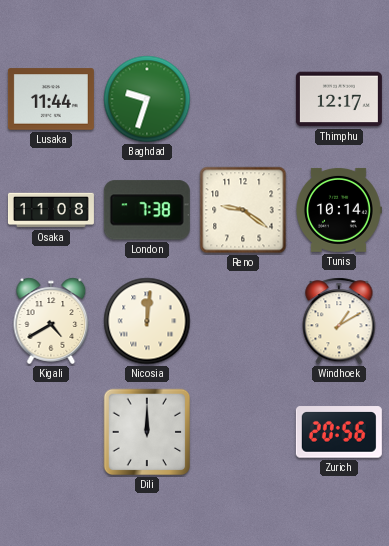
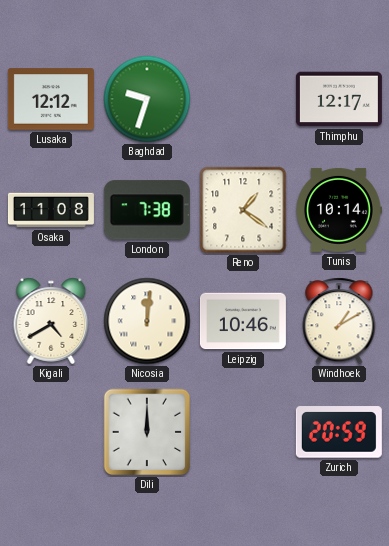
Lusaka: 11:44 -> 12:12
Reno: 9:21 -> 1:21
Leipzig: none -> 10:46
Zurich: 20:56 -> 20:59
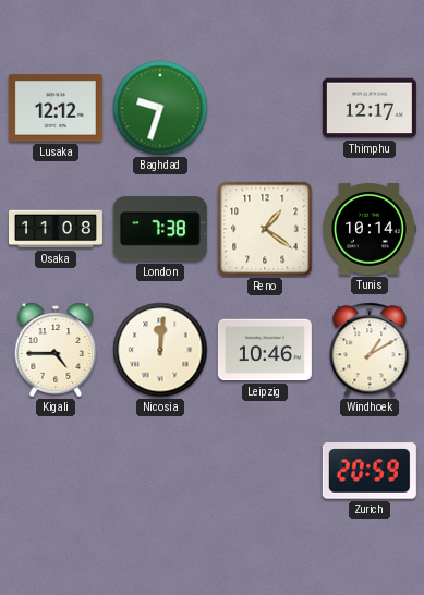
Kigali: 4:40 -> 4:45
Dili: 12:00 -> none
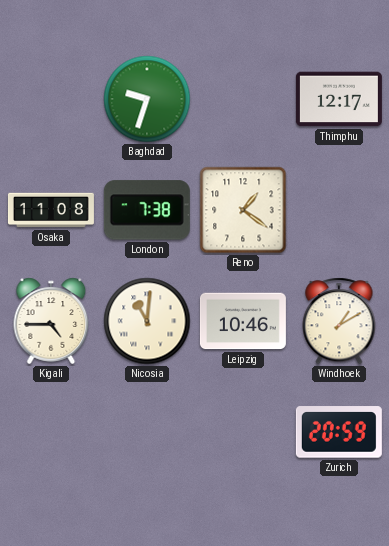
Lusaka: 12:12 -> none
Tunis: 10:14 -> none
Nicosia: 12:01 -> 11:01
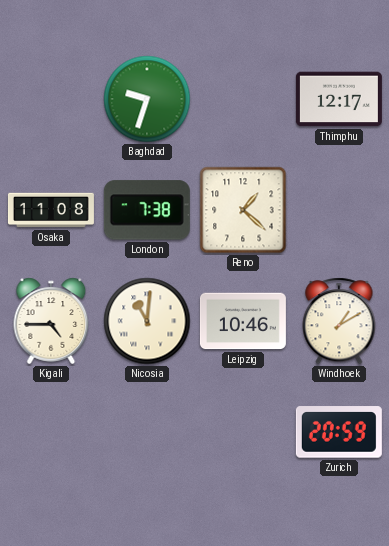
Reno: 1:21 -> 1:22
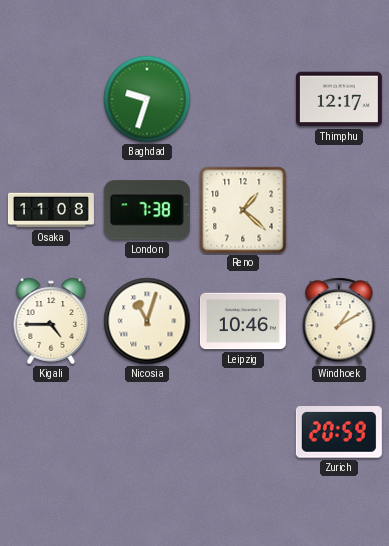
Nicosia: 11:01 -> 11:03
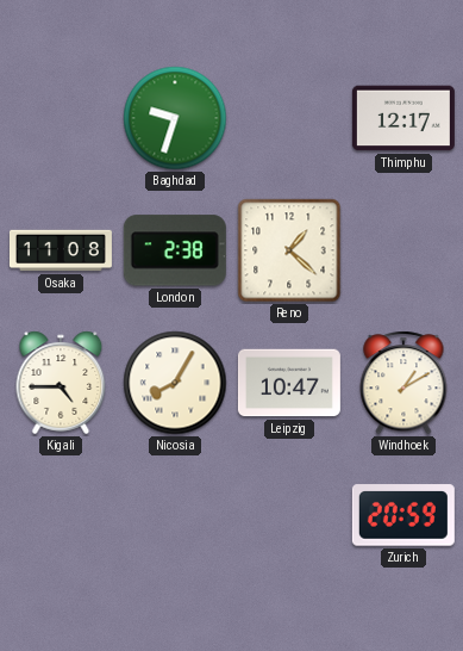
London: 7:38 -> 2:38
Nicosia: 11:03 -> 8:05
Leipzig: 10:46 -> 10:47
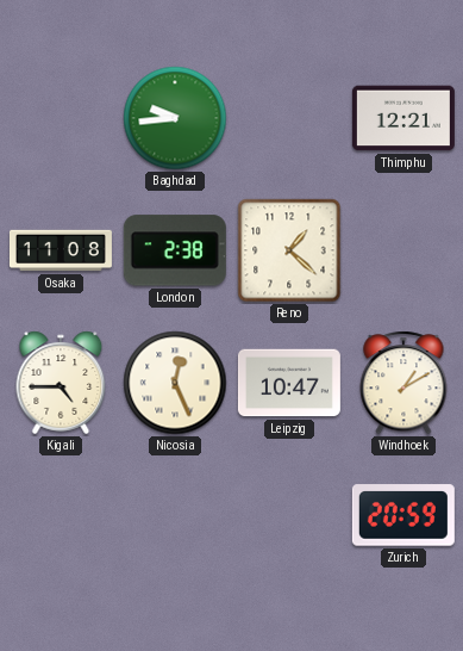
Baghdad: 9:33 -> 9:44
Thimphu: 12:17 -> 12:21
Nicosia: 8:05 -> 12:26
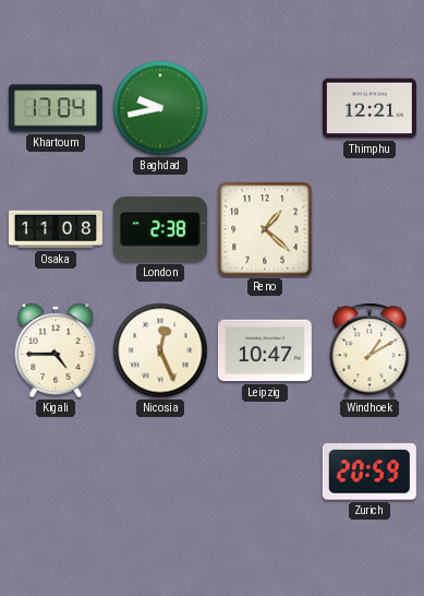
Khartoum: none -> 17:04
Baghdad: 9:44 -> 9:43
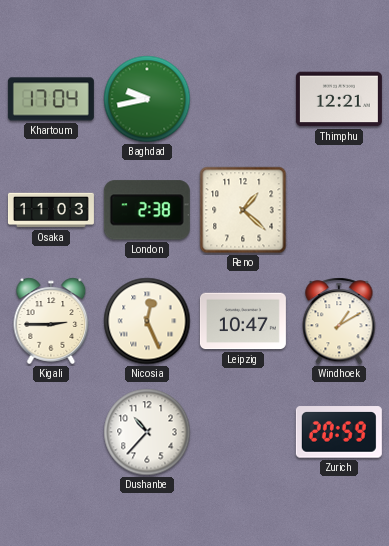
Osaka: 11:08 -> 11:03
Kigali: 4:45 -> 2:45
Dushanbe: none -> 10:37
